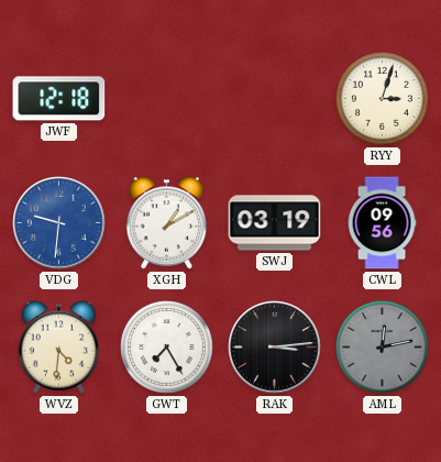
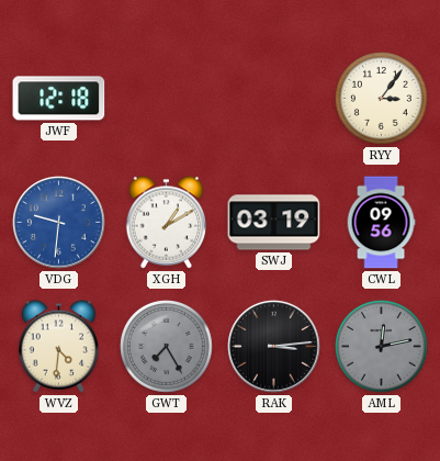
RYY: 3:03 -> 3:06
GWT dial: white -> grey
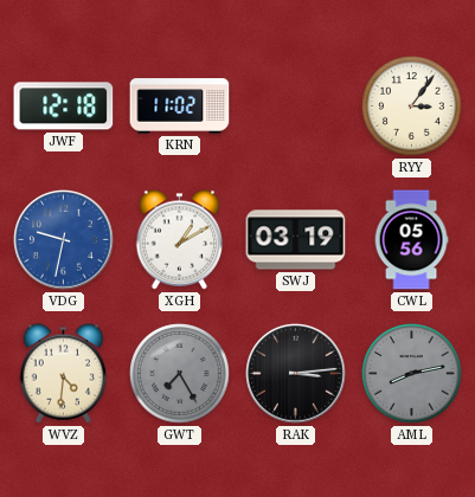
KRN: none -> 11:02
VDG: 9:31 -> 9:32
CWL: 09:56 -> 05:56
AML: 12:13 -> 8:13
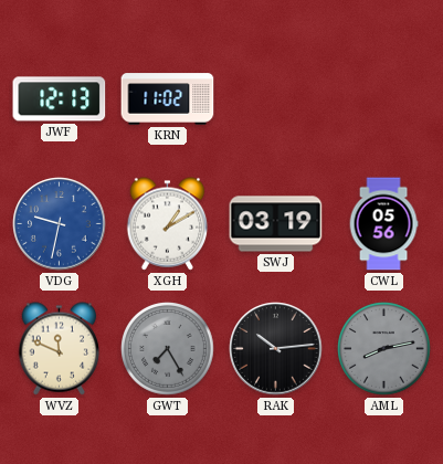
JWF: 12:18 -> 12:13
RYY: 3:06 -> none
WVZ: 4:31 -> 11:49
RAK: 3:14 -> 10:14
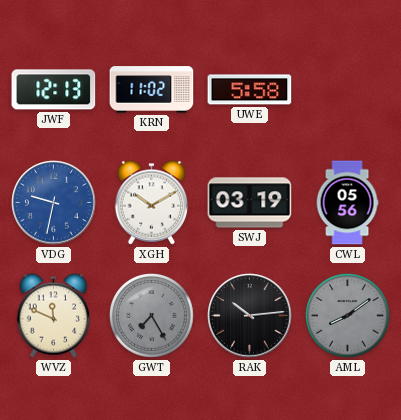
UWE: none -> 5:58
XGH: 1:10 -> 10:10
AML: 8:13 -> 8:09
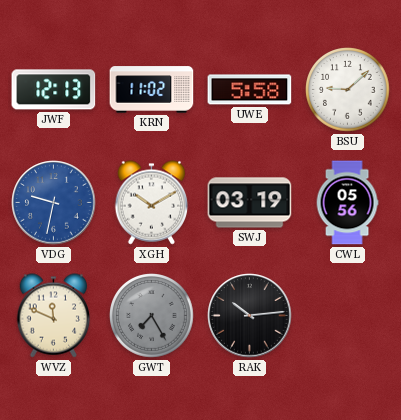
BSU: none -> 9:08
AML: 8:09 -> none
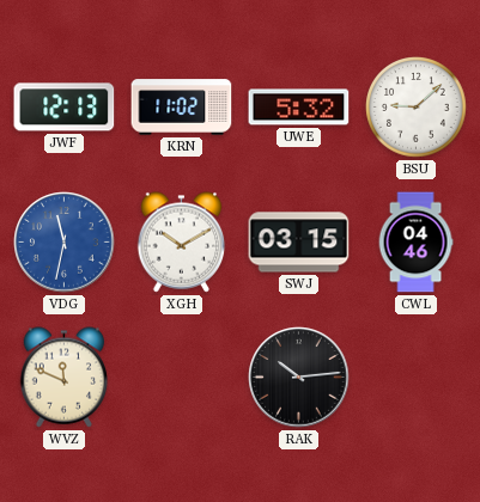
UWE: 5:58 -> 5:32
VDG: 9:32 -> 11:32
SWJ: 03:19 -> 03:15
CWL: 05:56 -> 04:46
GWT: 7:25 -> none
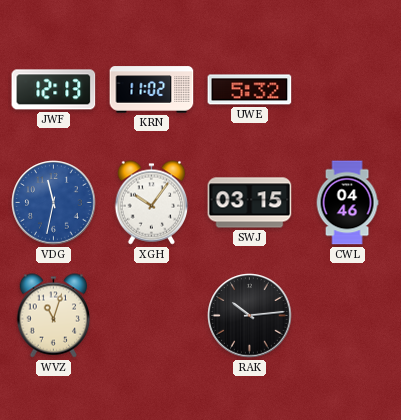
BSU: 9:08 -> none
XGH: 10:10 -> 10:06
WVZ: 11:49 -> 11:03
